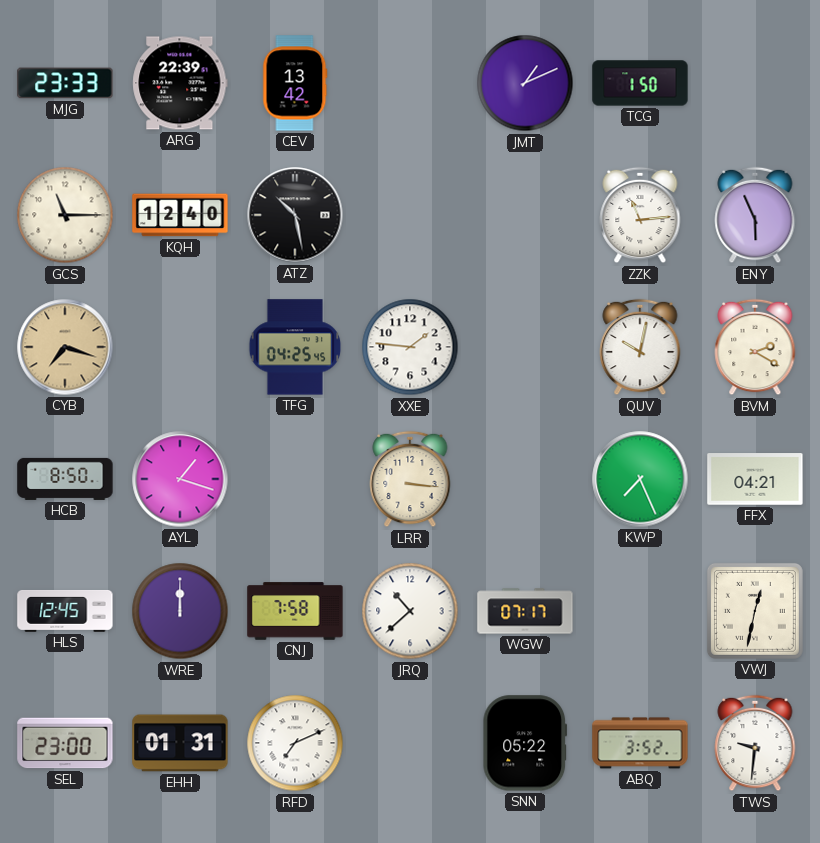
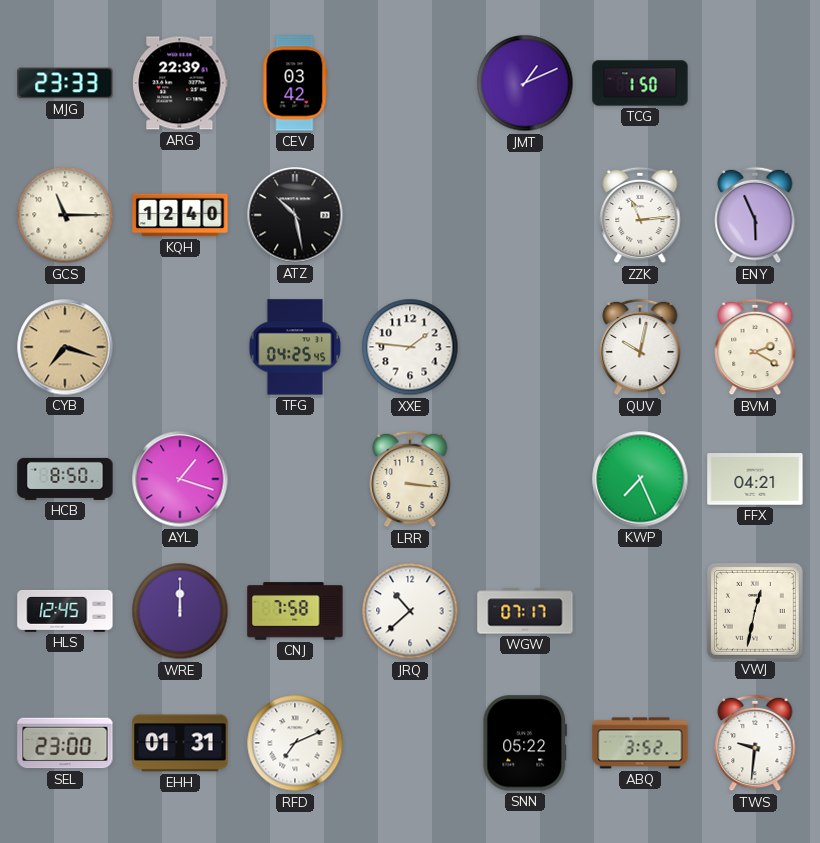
CEV: 13:42 -> 03:42
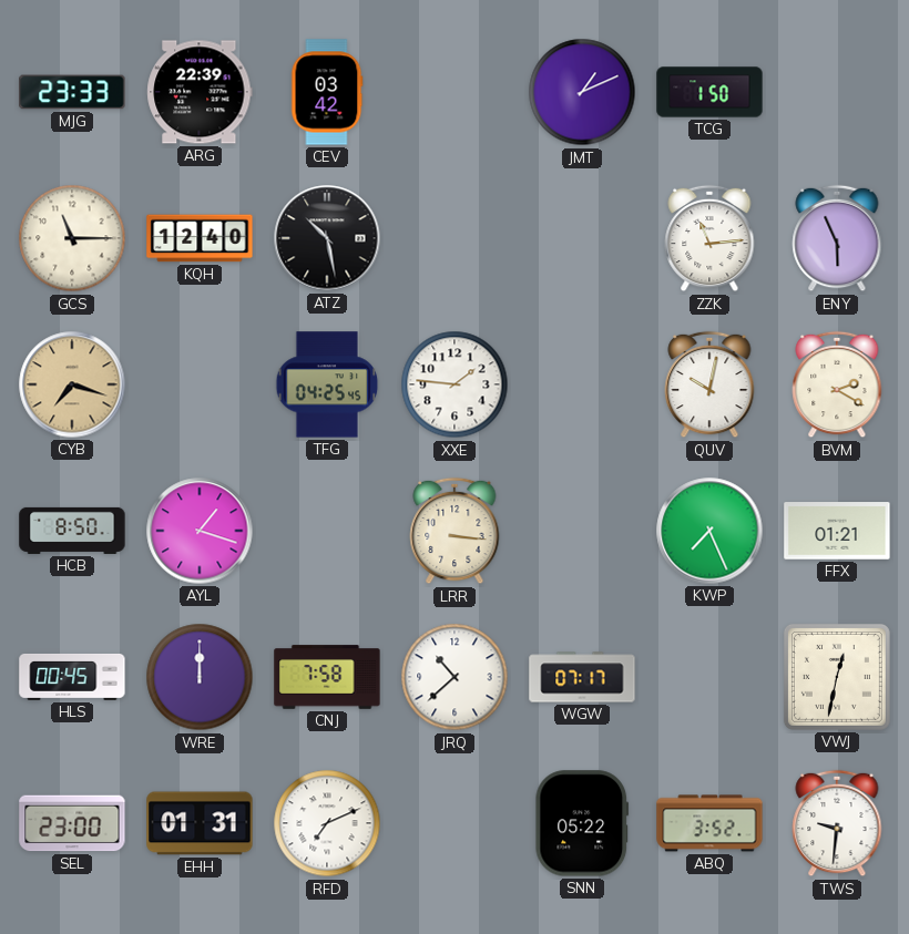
FFX: 04:21 -> 01:21
HLS: 12:45 -> 00:45
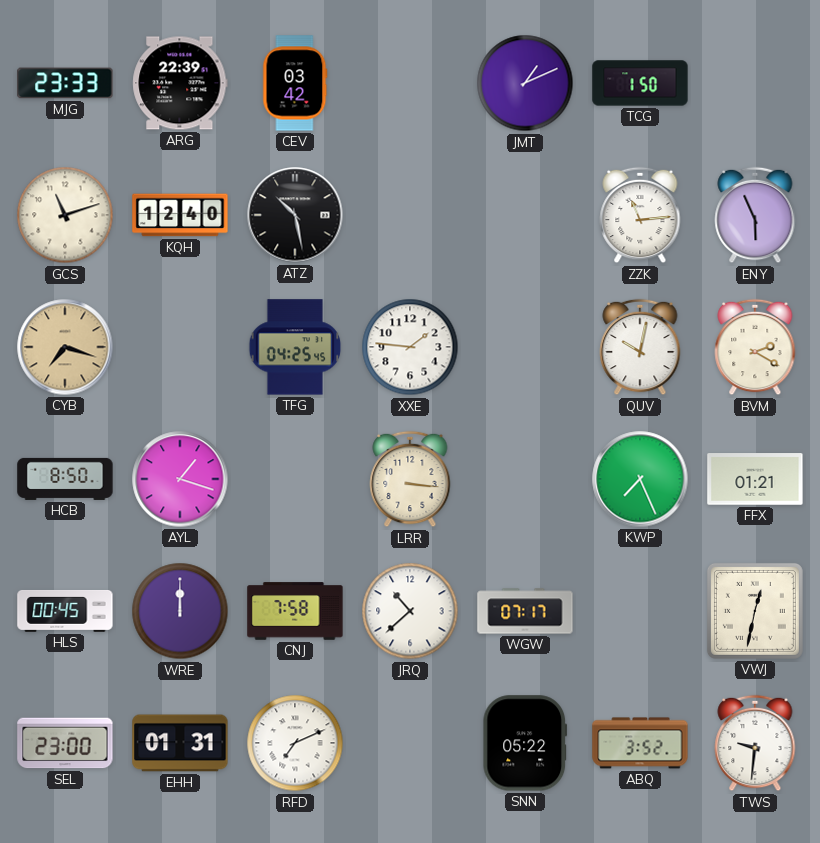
GCS: 11:15 -> 11:12
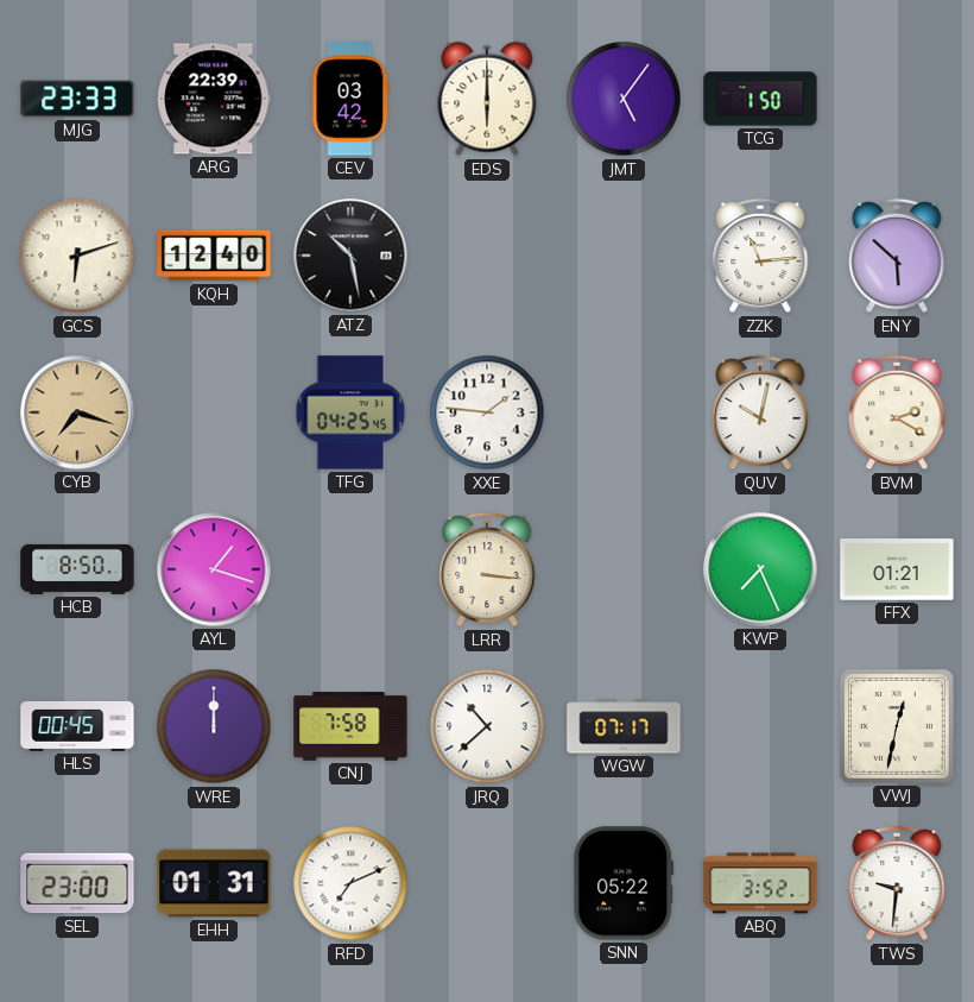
EDS: none -> 6:00
JMT: 1:11 -> 5:06
GCS: 11:12 -> 6:12
ENY: 5:56 -> 5:52
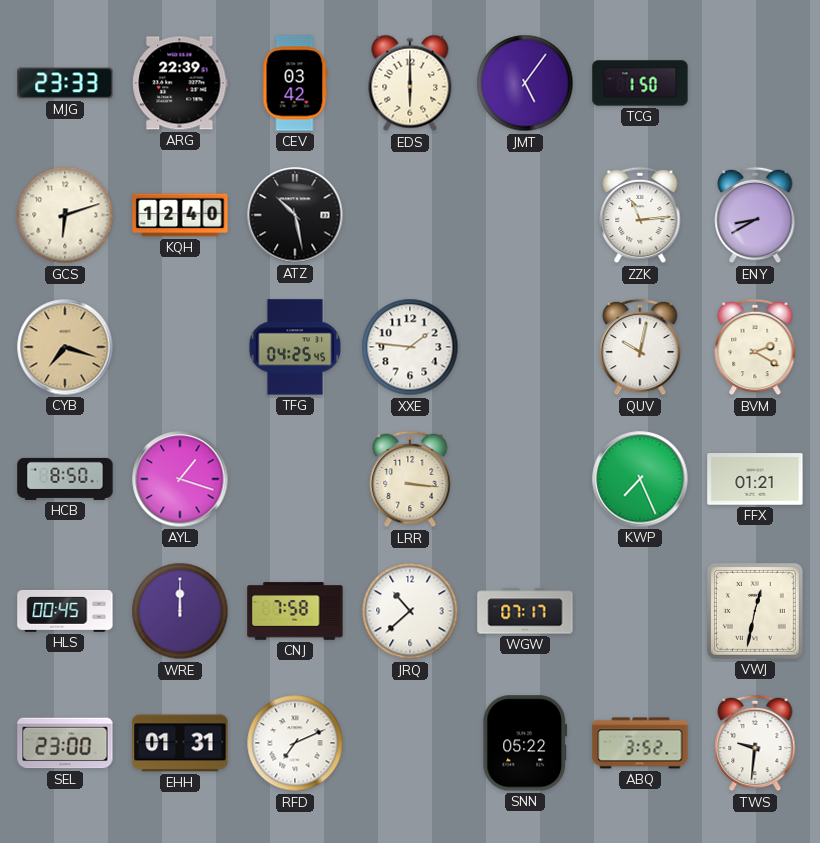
ENY: 5:52 -> 8:40
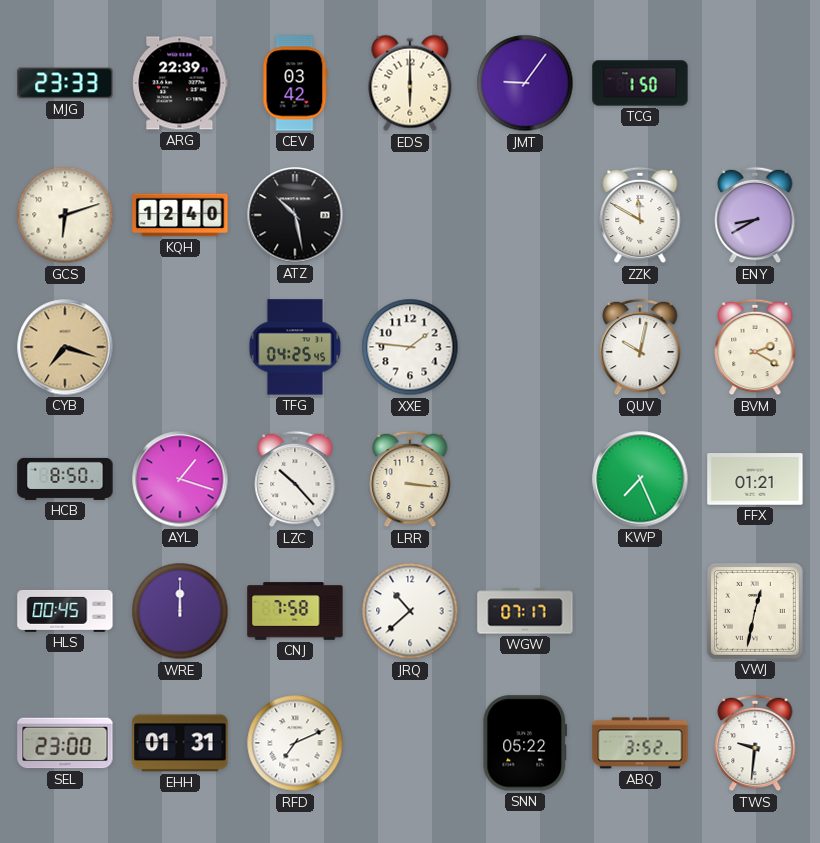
JMT: 5:06 -> 9:06
ZZK: 11:14 -> 11:50
LZC: none -> 10:23
